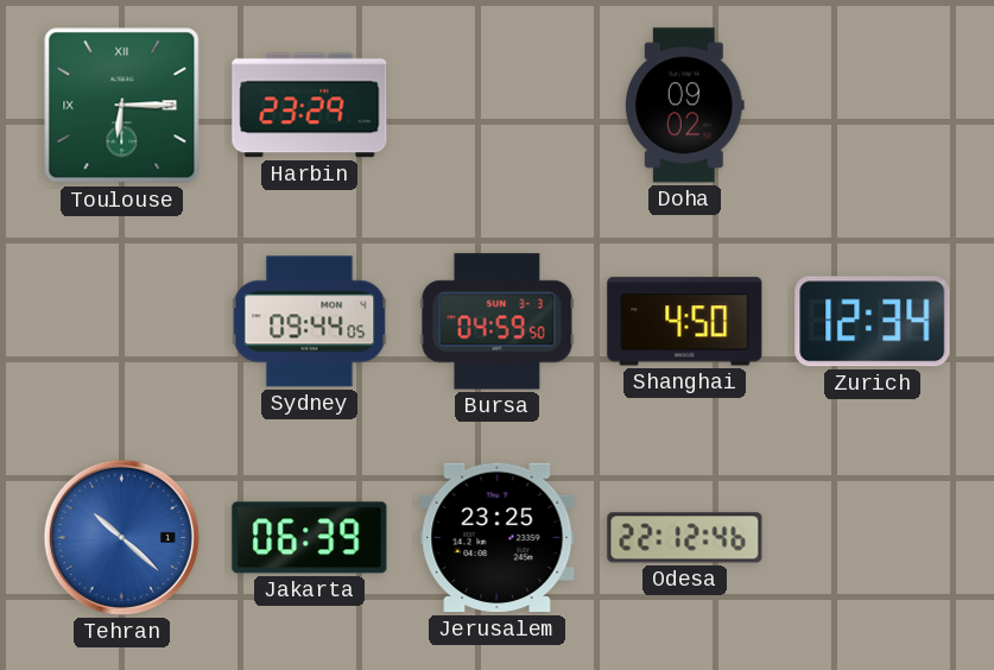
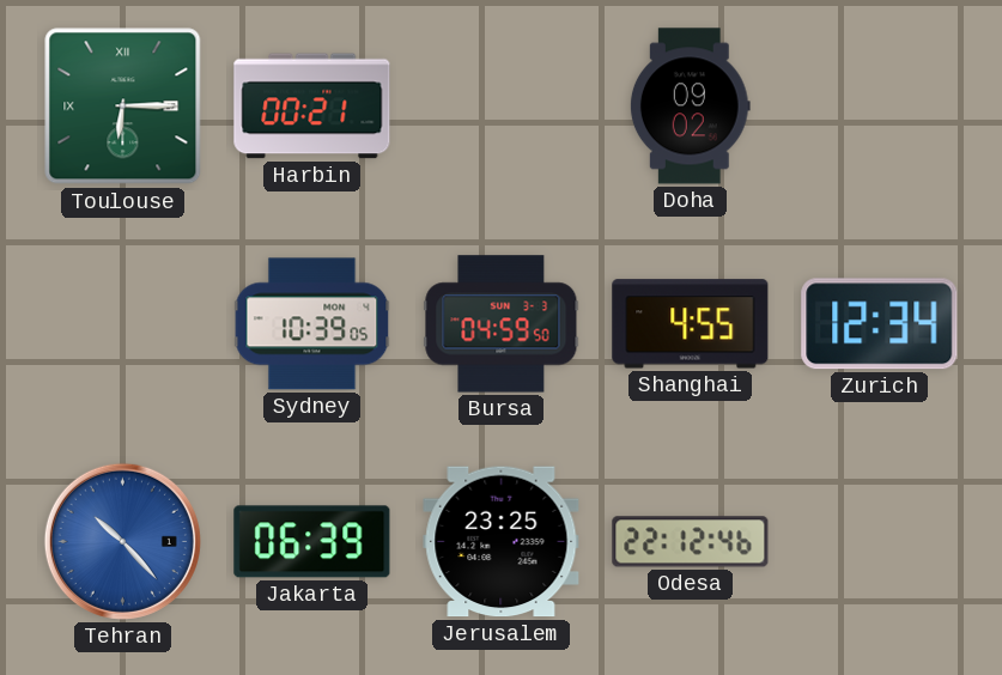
Harbin: 23:29 -> 00:21
Sydney: 09:44 -> 10:39
Shanghai: 4:50 -> 4:55
Tehran: 10:22 -> 10:23
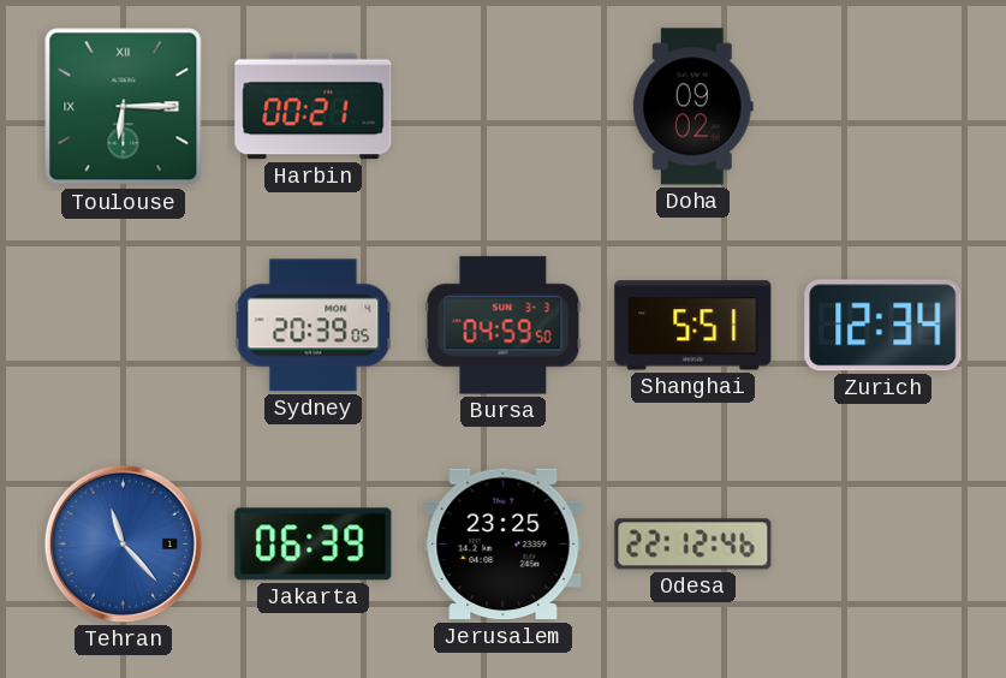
Sydney: 10:39 -> 20:39
Shanghai: 4:55 -> 5:51
Tehran: 10:23 -> 11:23
